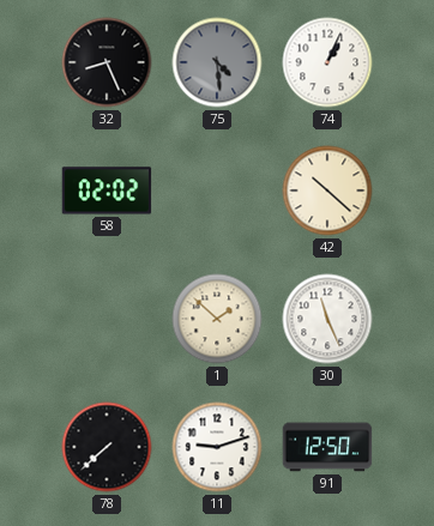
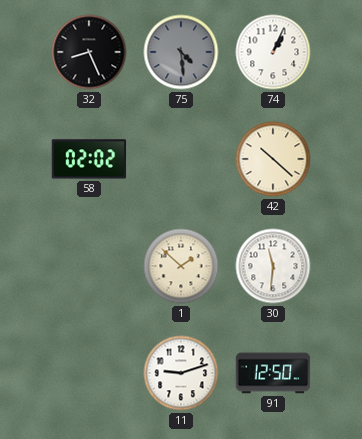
30: 11:26 -> 11:31
78: 7:38 -> none
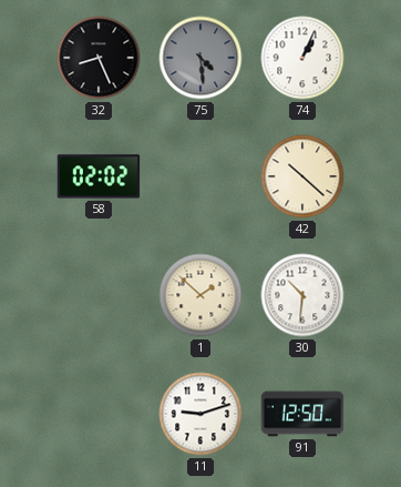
30: 11:31 -> 10:31
